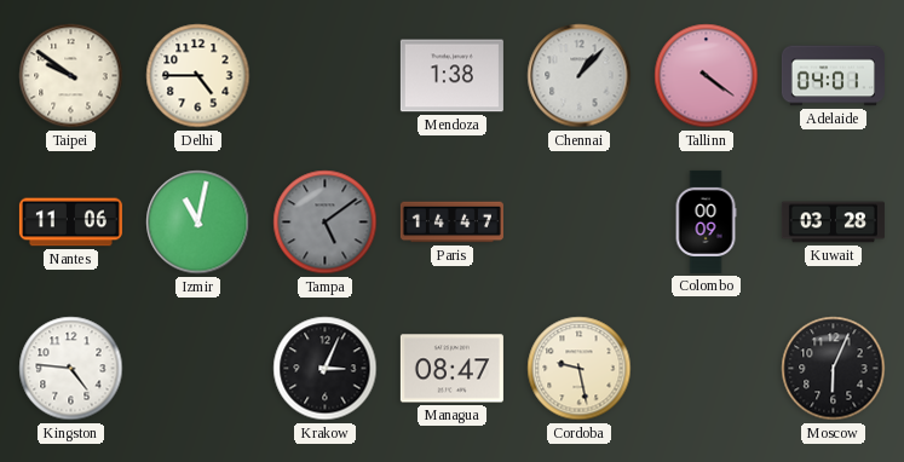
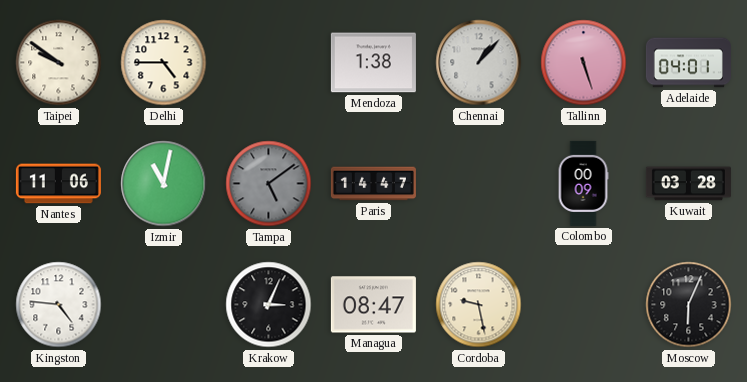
Tallinn: 4:21 -> 5:27
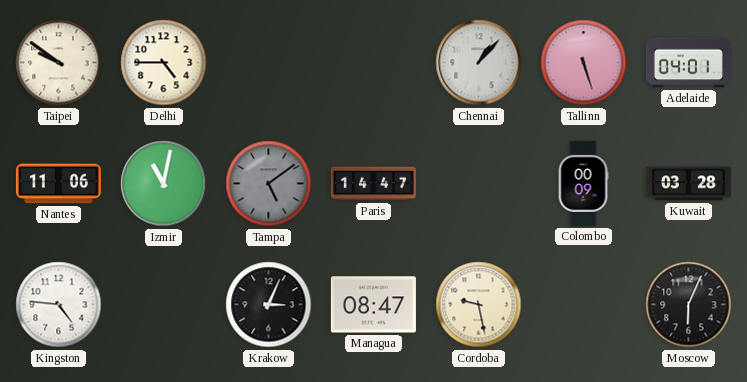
Mendoza: 1:38 -> none
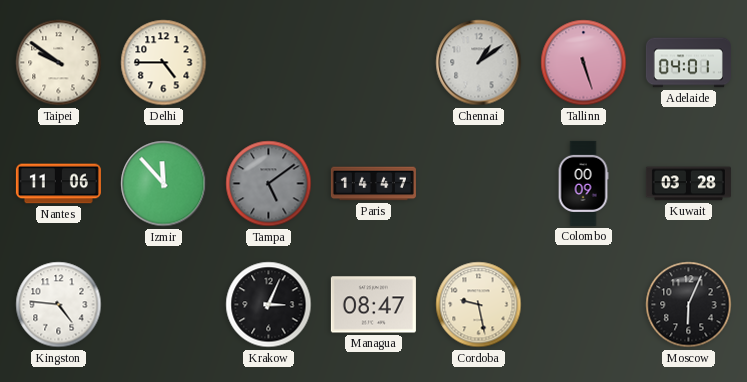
Chennai: 1:07 -> 1:09
Izmir: 11:02 -> 11:53
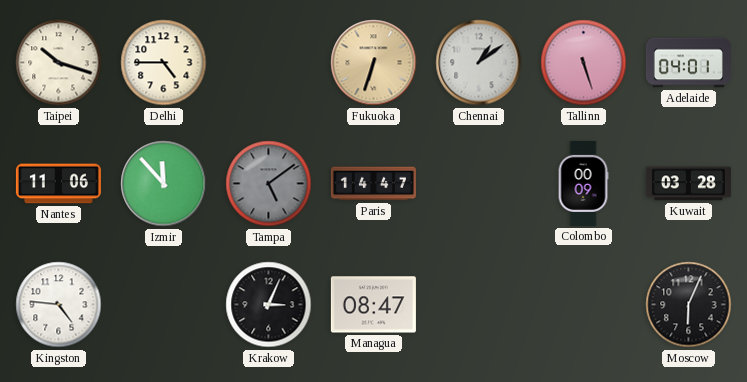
Taipei: 9:51 -> 10:18
Fukuoka: none -> 6:33
Cordoba: 9:28 -> none
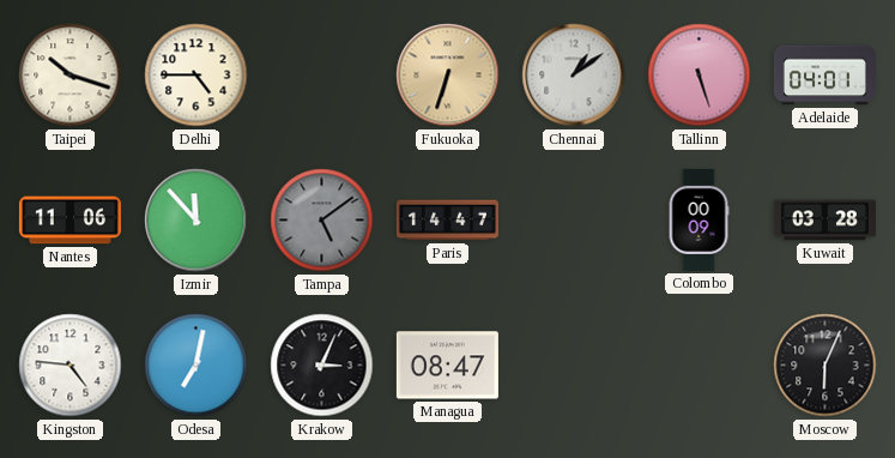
Odesa: none -> 7:02
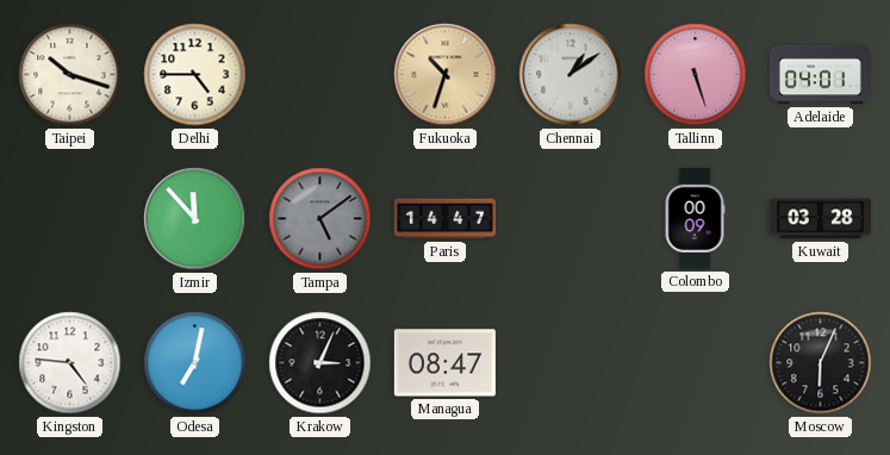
Fukuoka: 6:33 -> 10:33
Nantes: 11:06 -> none
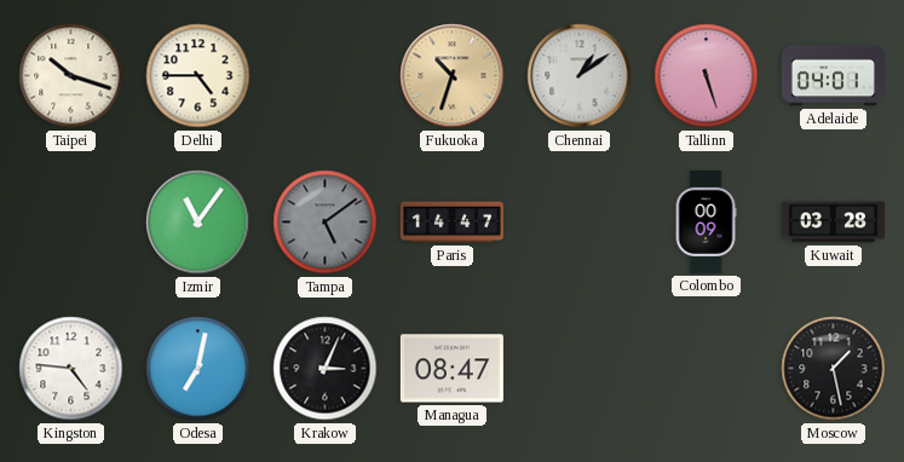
Izmir: 11:53 -> 11:06
Moscow: 6:04 -> 1:28
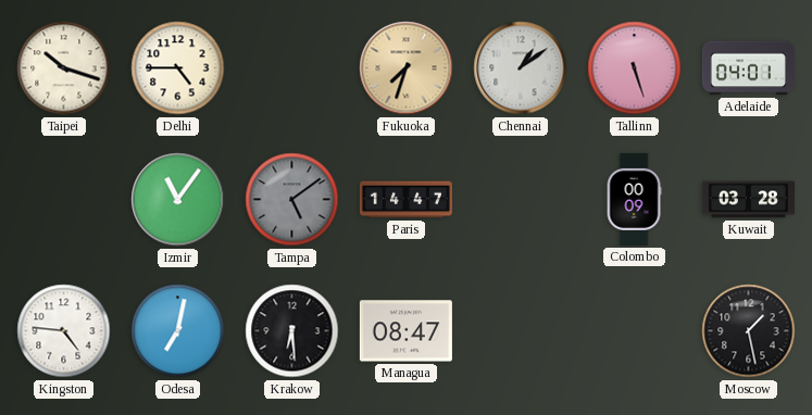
Fukuoka: 10:33 -> 7:33
Krakow: 3:04 -> 6:29
